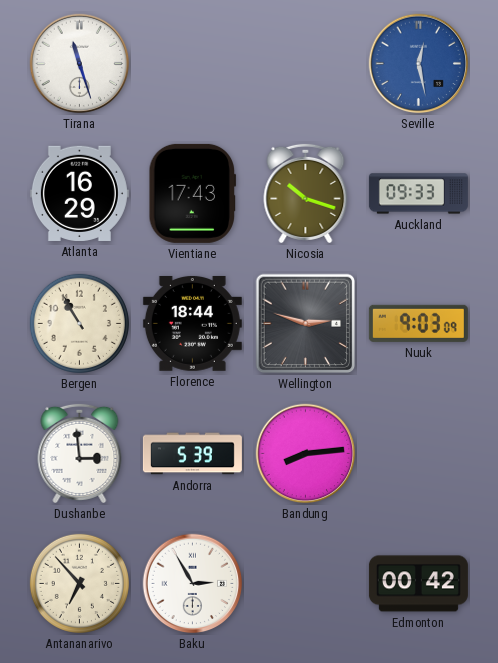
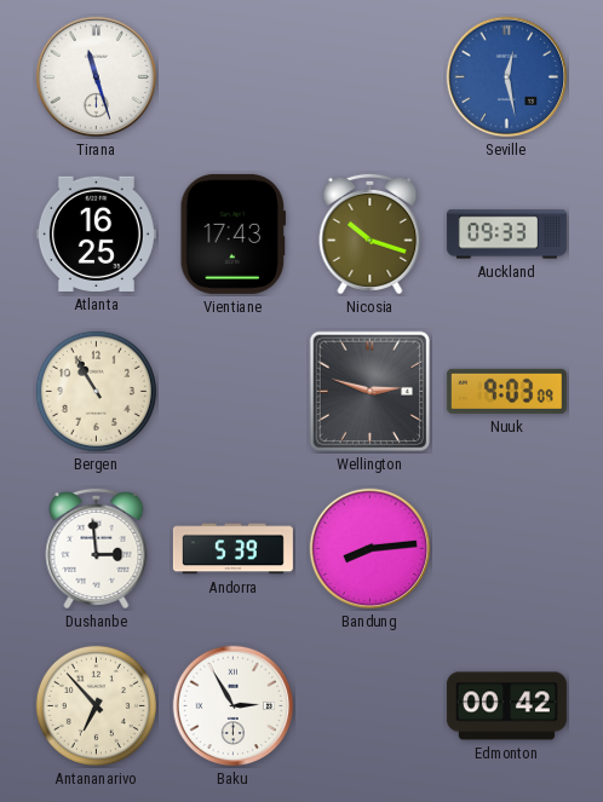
Atlanta: 16:29 -> 16:25
Florence: 18:44 -> none
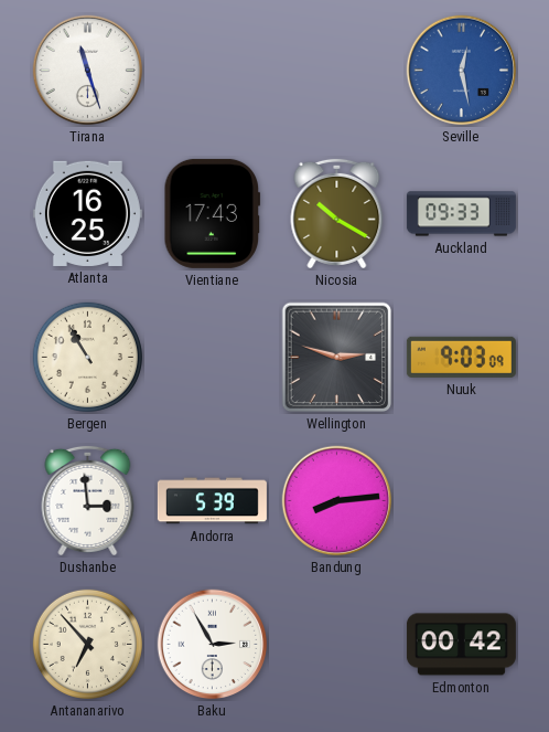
Nicosia: 10:18 -> 10:20
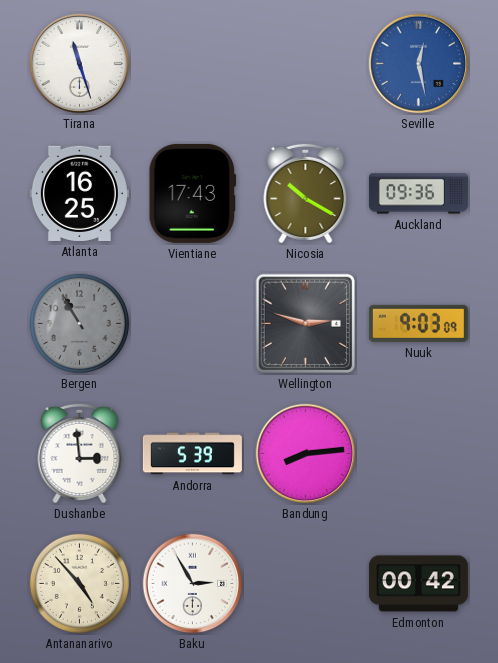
Auckland: 09:33 -> 09:36
Bergen dial: cream -> grey
Antananarivo: 6:53 -> 4:53
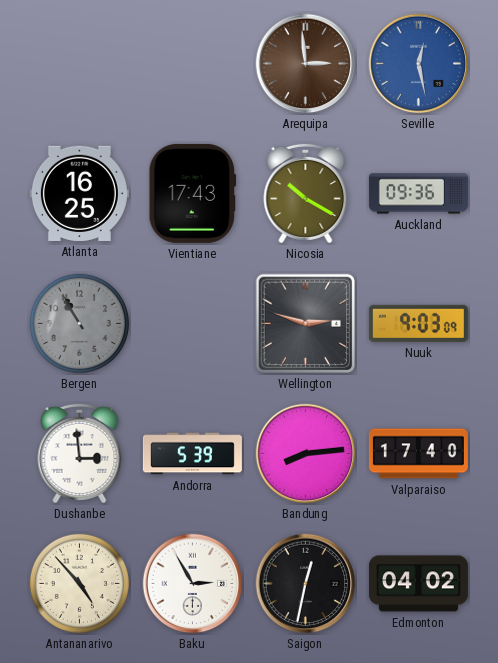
Tirana: 11:27 -> none
Arequipa: none -> 2:59
Valparaiso: none -> 17:40
Saigon: none -> 12:32
Edmonton: 00:42 -> 04:02
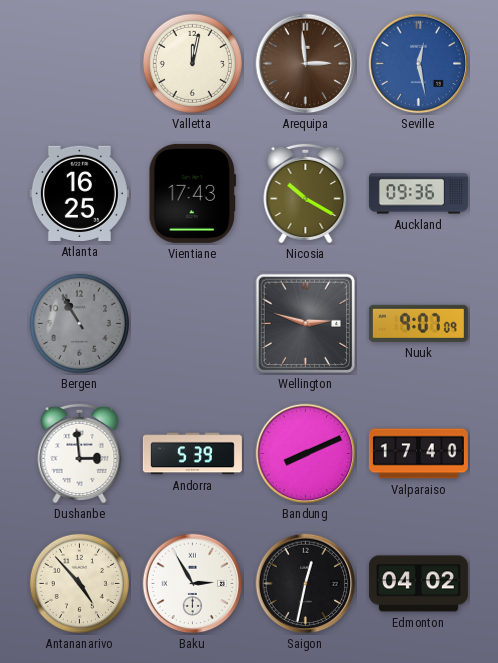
Valletta: none -> 12:02
Nuuk: 9:03 -> 9:07
Bandung: 8:14 -> 8:11
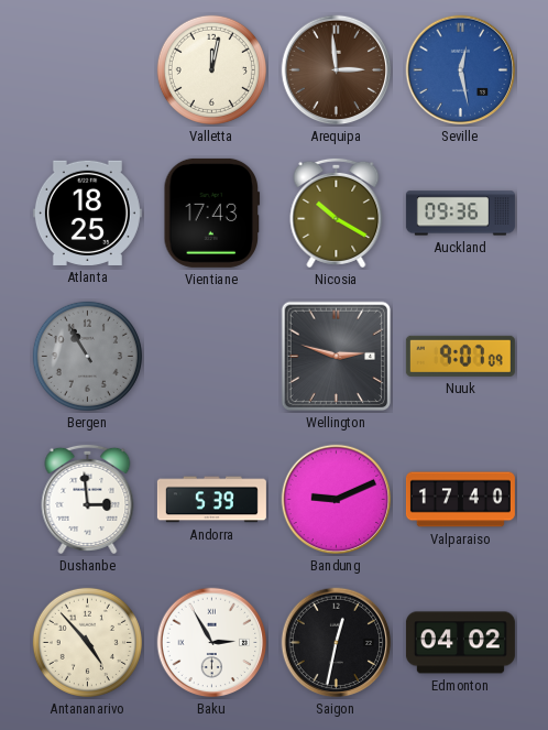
Atlanta: 16:25 -> 18:25
Bandung: 8:11 -> 9:11
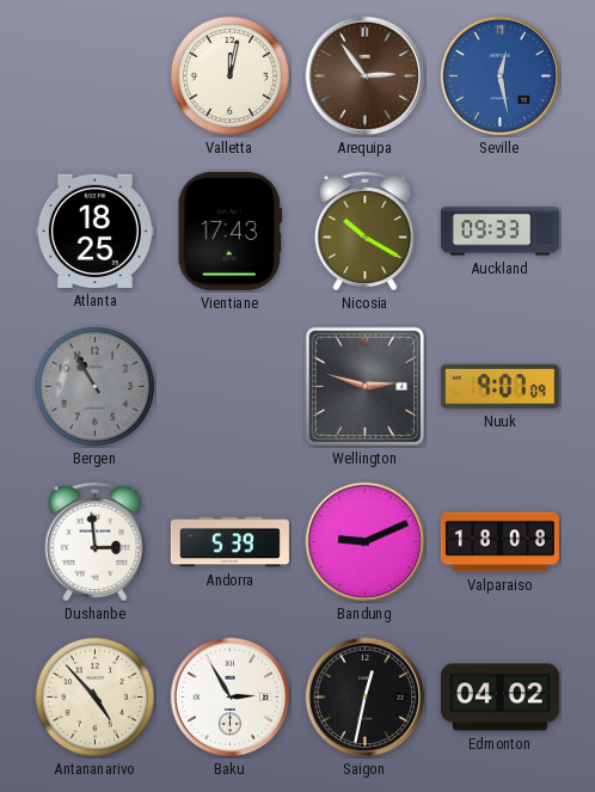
Arequipa: 2:59 -> 2:54
Auckland: 09:36 -> 09:33
Valparaiso: 17:40 -> 18:08
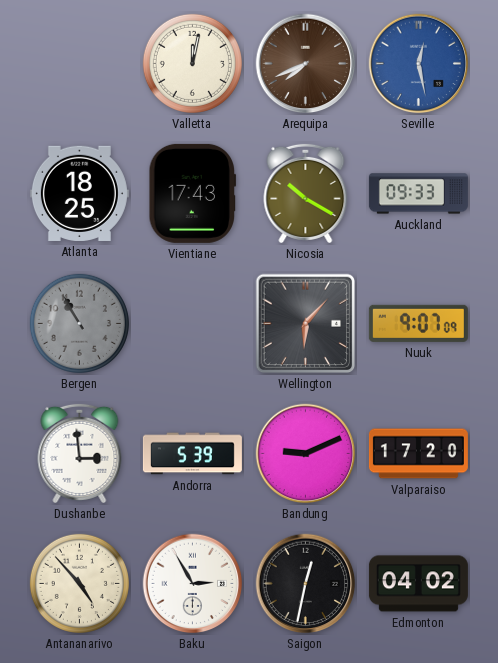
Arequipa: 2:54 -> 7:41
Wellington: 2:48 -> 6:07
Valparaiso: 18:08 -> 17:20
